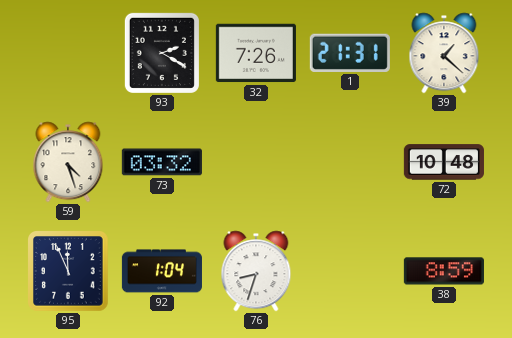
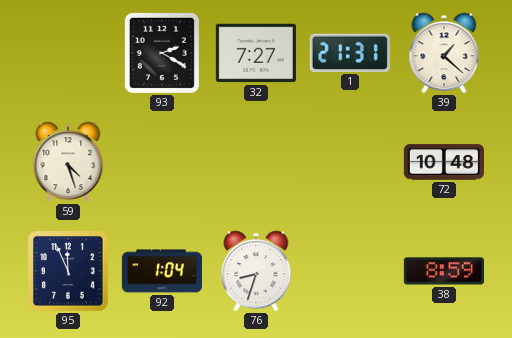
32: 7:26 -> 7:27
73: 03:32 -> none
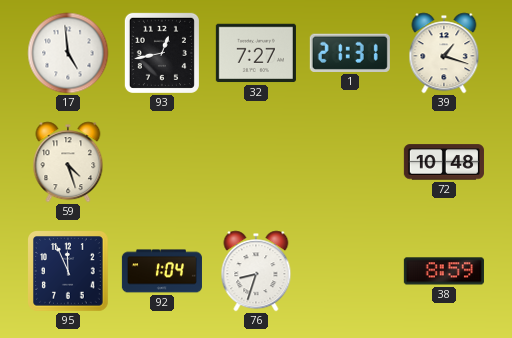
17: none -> 4:59
93: 2:20 -> 12:43
39: 1:22 -> 1:18
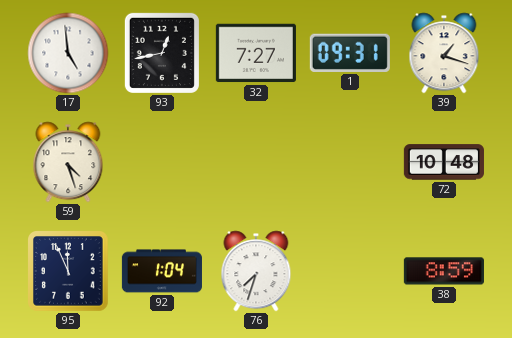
1: 21:31 -> 09:31
76: 8:33 -> 7:33
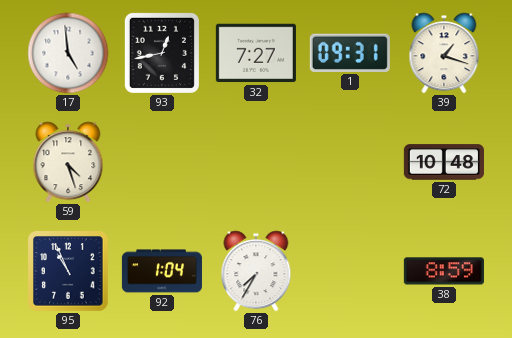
95: 11:56 -> 10:56
76: 7:33 -> 7:35
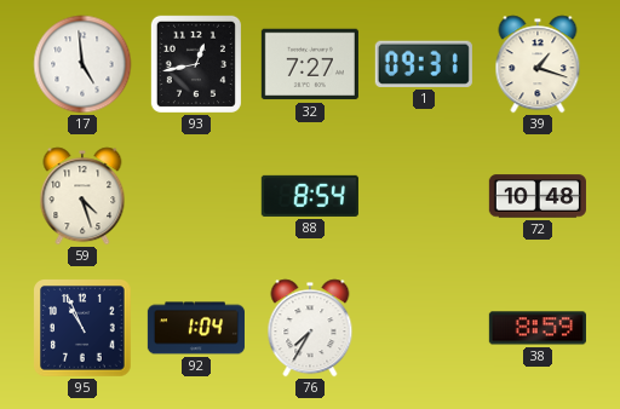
88: none -> 8:54
